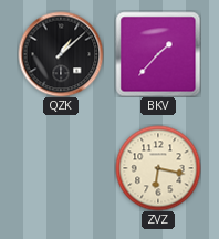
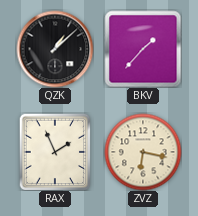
RAX: none -> 1:56
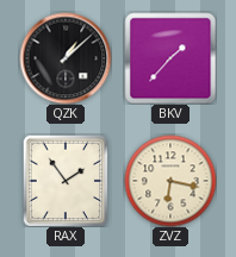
RAX: 1:56 -> 1:54
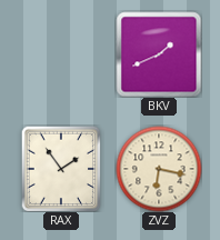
QZK: 1:08 -> none
BKV: 1:37 -> 1:41
